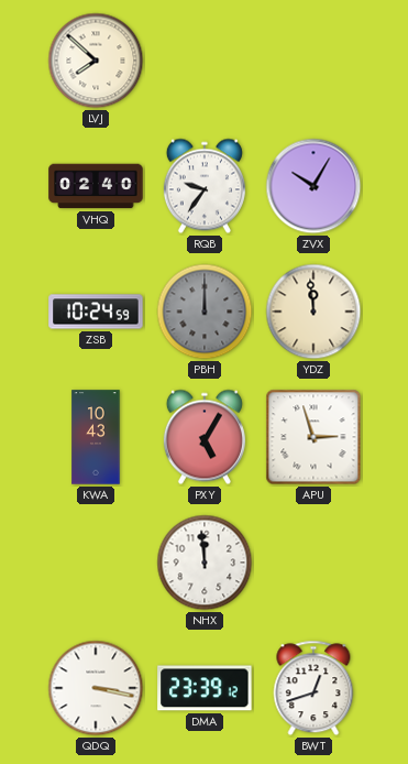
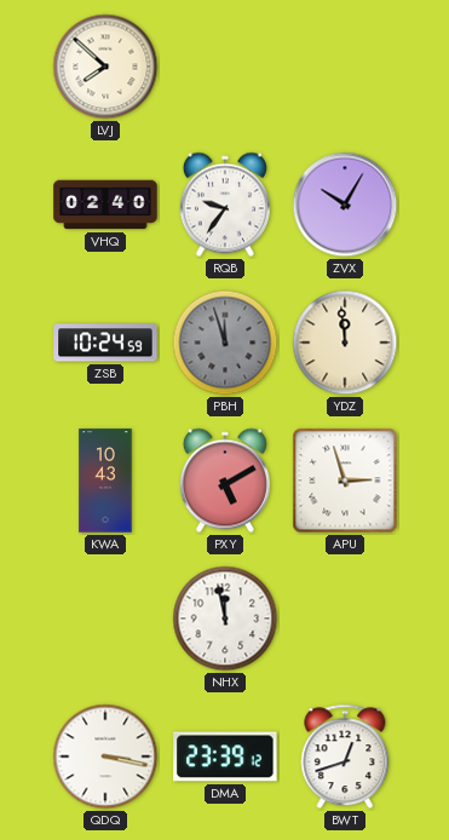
PBH: 12:00 -> 11:57
PXY: 5:05 -> 5:10
NHX: 11:59 -> 11:58
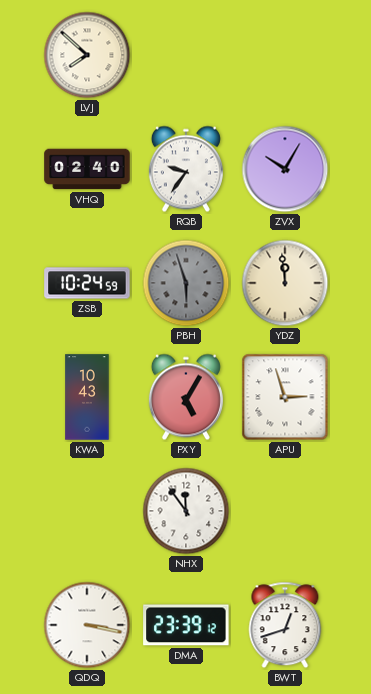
PBH: 11:57 -> 5:57
PXY: 5:10 -> 5:05
NHX: 11:58 -> 11:54
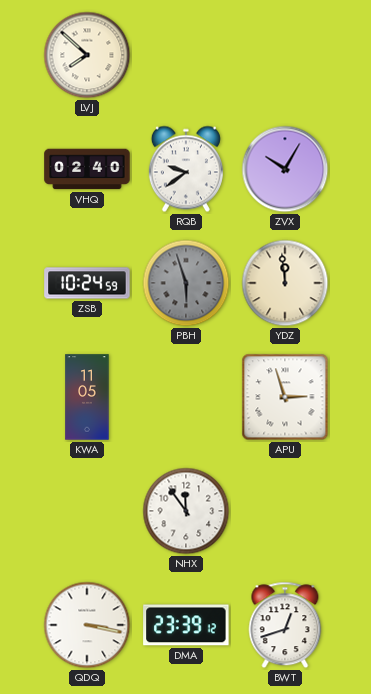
RQB: 9:36 -> 9:39
KWA: 10:43 -> 11:05
PXY: 5:05 -> none
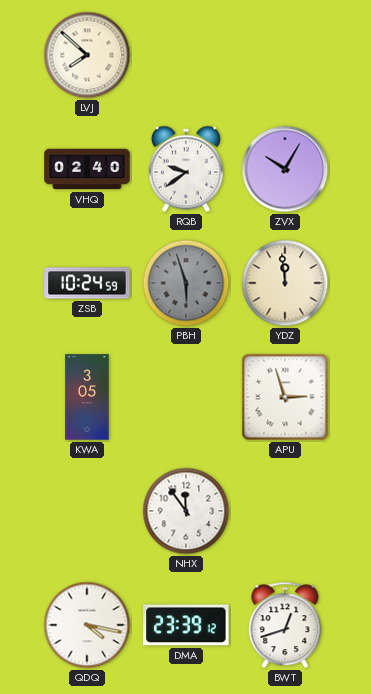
KWA: 11:05 -> 3:05
QDQ: 3:17 -> 4:17
